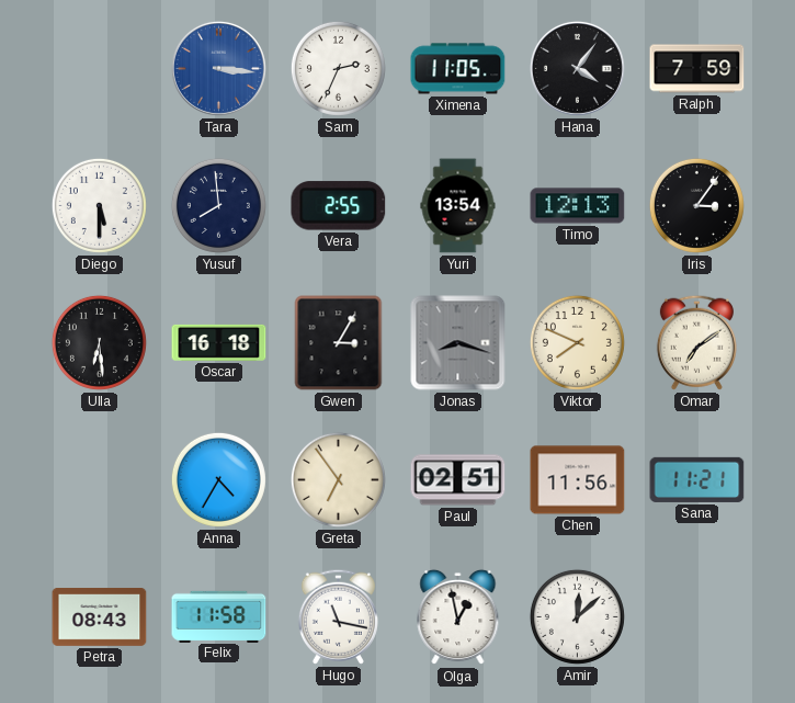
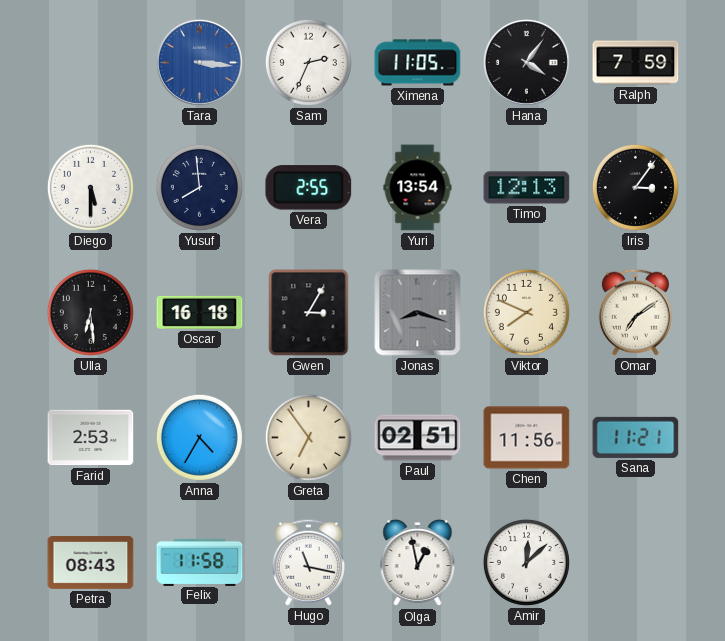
Farid: none -> 2:53
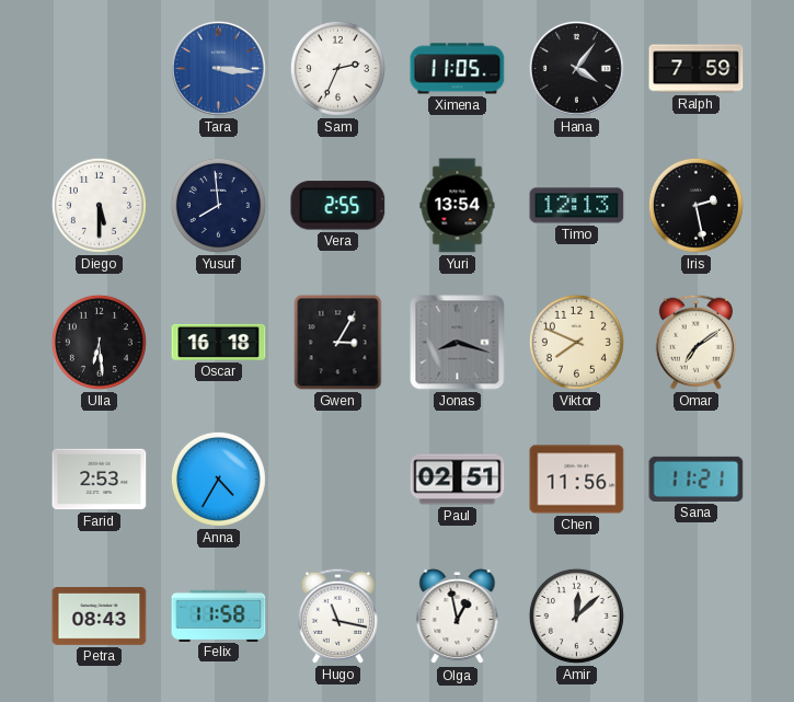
Iris: 3:06 -> 2:28
Greta: 6:54 -> none
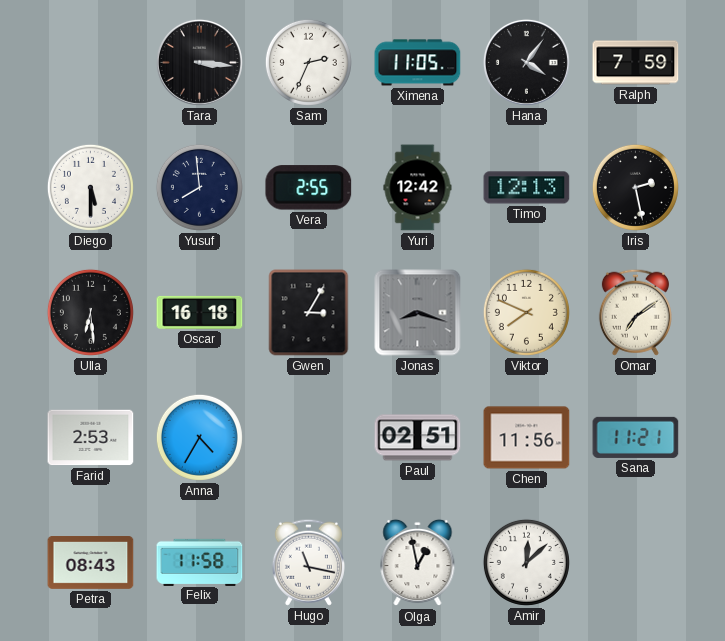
Tara dial: blue -> black
Yuri: 13:54 -> 12:42
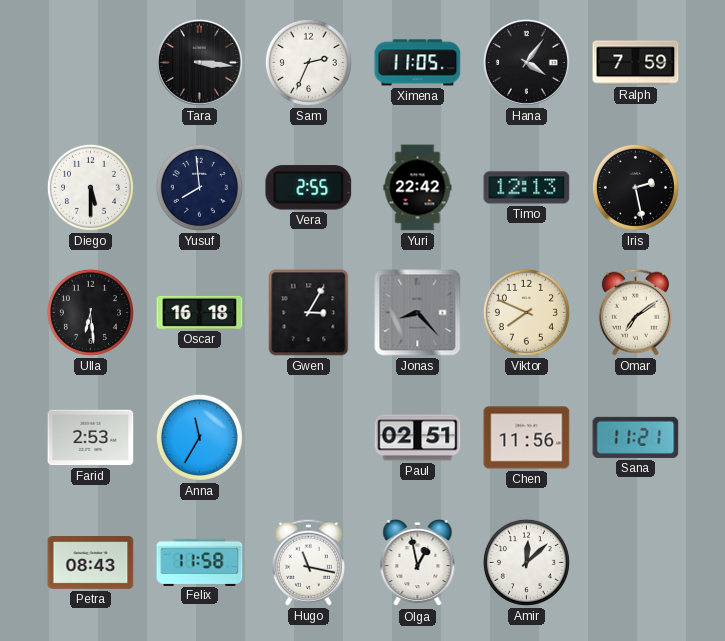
Yuri: 12:42 -> 22:42
Jonas: 8:18 -> 8:23
Anna: 4:35 -> 11:35
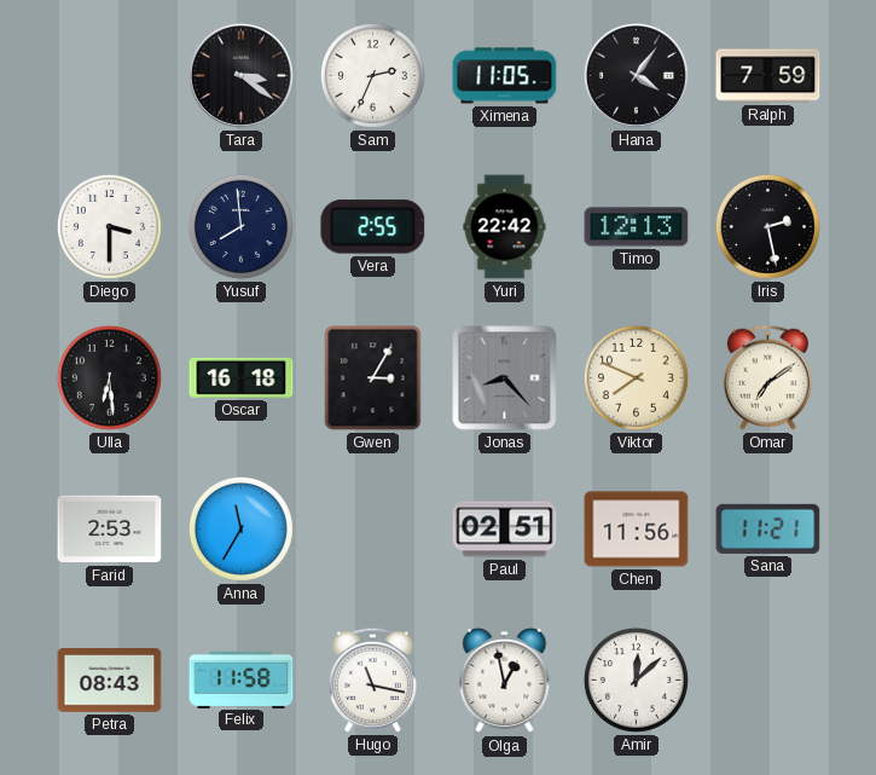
Tara: 3:16 -> 3:21
Diego: 5:30 -> 3:30
